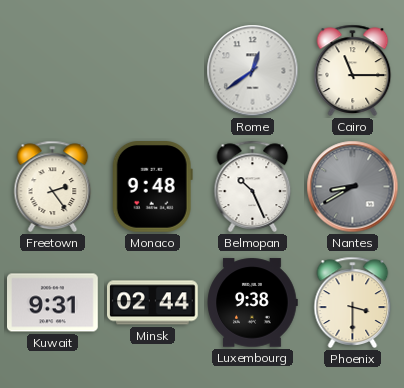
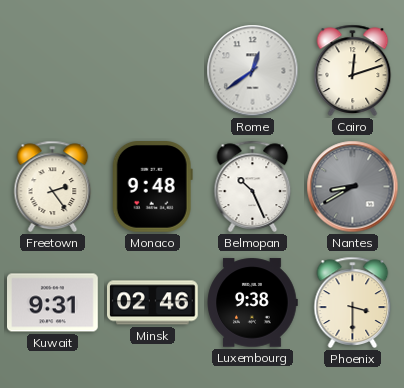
Cairo: 11:15 -> 12:12
Minsk: 02:44 -> 02:46
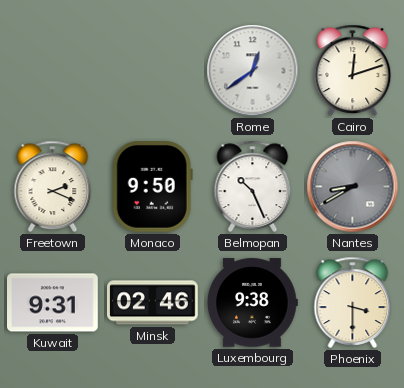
Freetown: 2:24 -> 2:19
Monaco: 9:48 -> 9:50
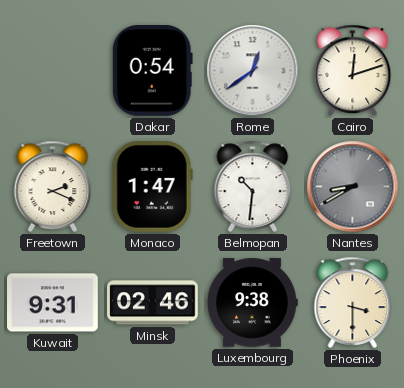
Dakar: none -> 0:54
Monaco: 9:50 -> 1:47
Belmopan: 10:26 -> 10:31
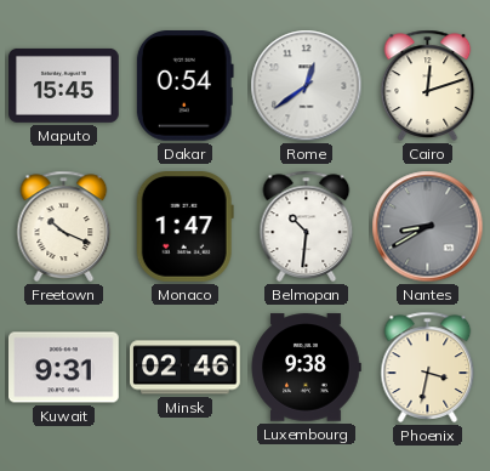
Maputo: none -> 15:45
Freetown: 2:19 -> 10:19
Phoenix: 3:30 -> 3:32
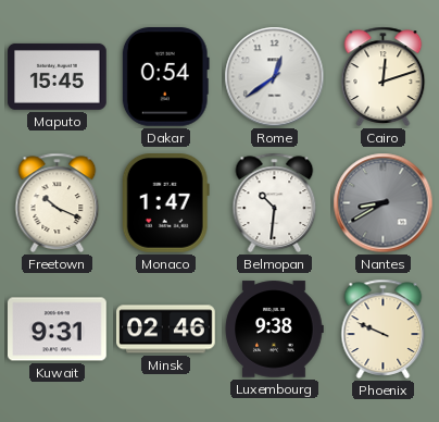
Phoenix: 3:32 -> 9:49
